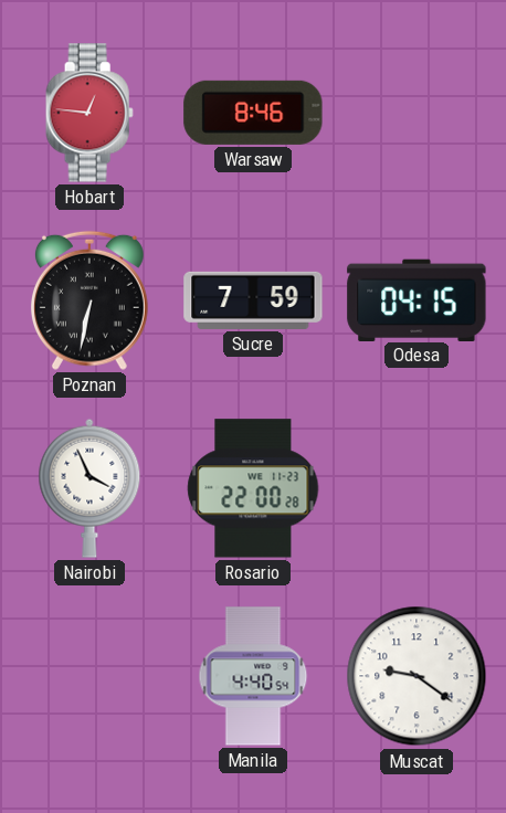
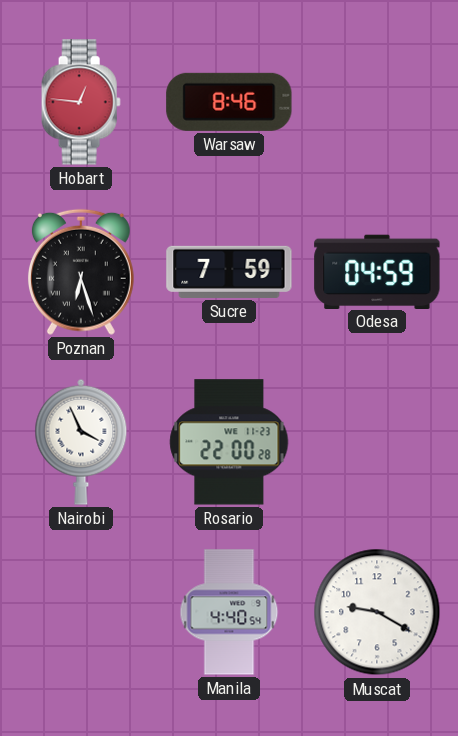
Poznan: 6:32 -> 6:27
Odesa: 04:15 -> 04:59
Muscat: 9:21 -> 9:20
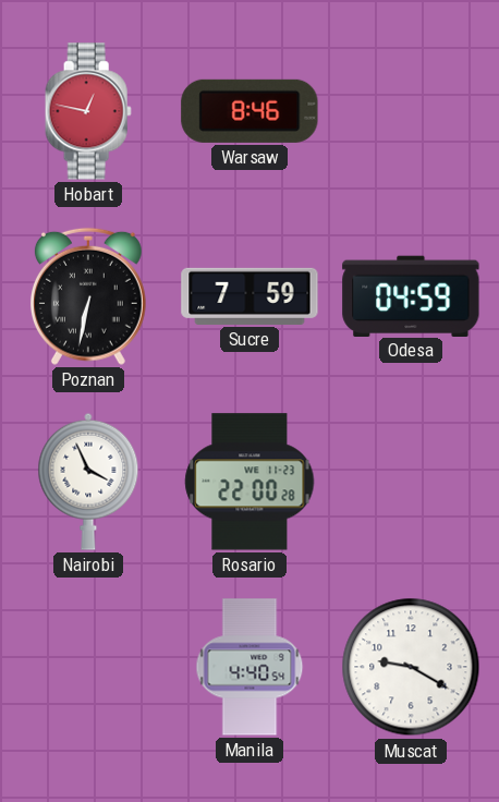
Hobart: 12:46 -> 12:47
Poznan: 6:27 -> 6:32
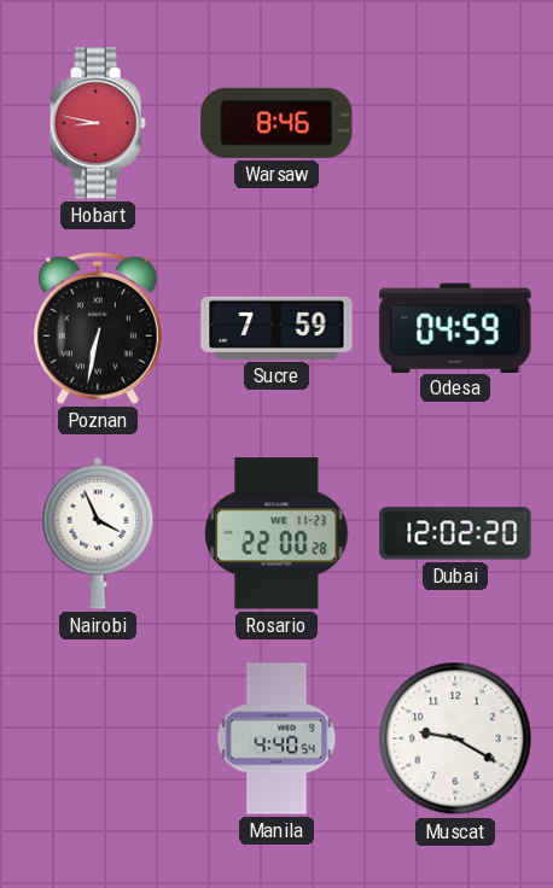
Hobart: 12:47 -> 8:47
Dubai: none -> 12:02
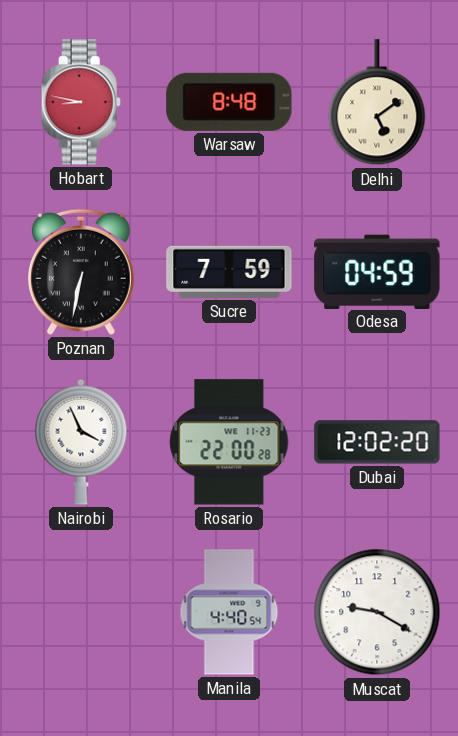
Warsaw: 8:46 -> 8:48
Delhi: none -> 5:09
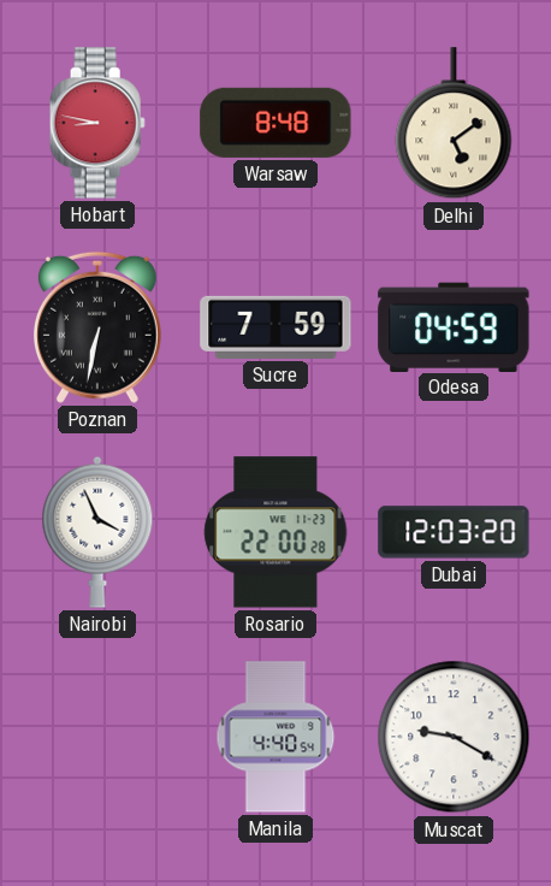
Dubai: 12:02 -> 12:03
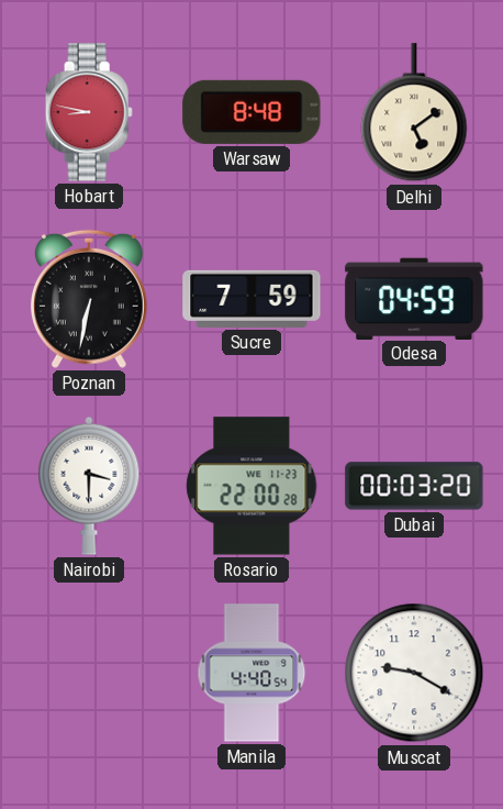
Nairobi: 3:56 -> 3:30
Dubai: 12:03 -> 00:03
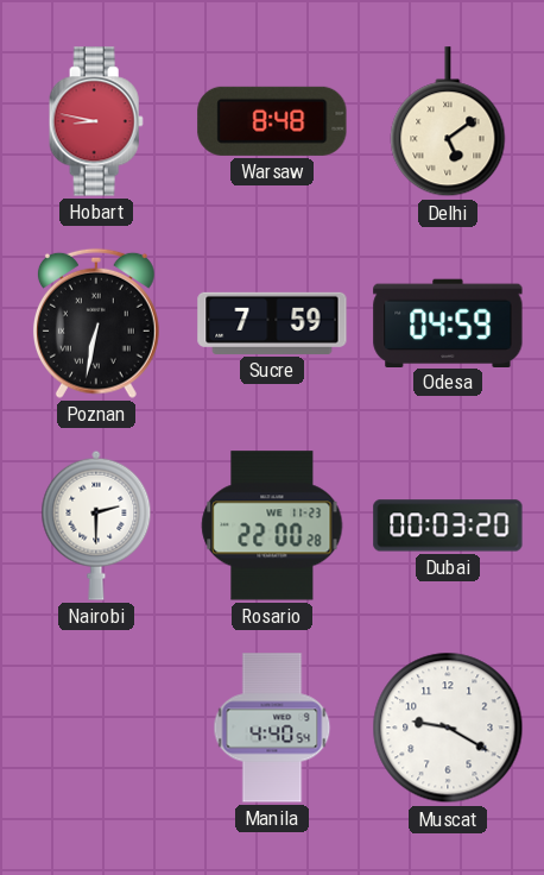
Nairobi: 3:30 -> 2:30
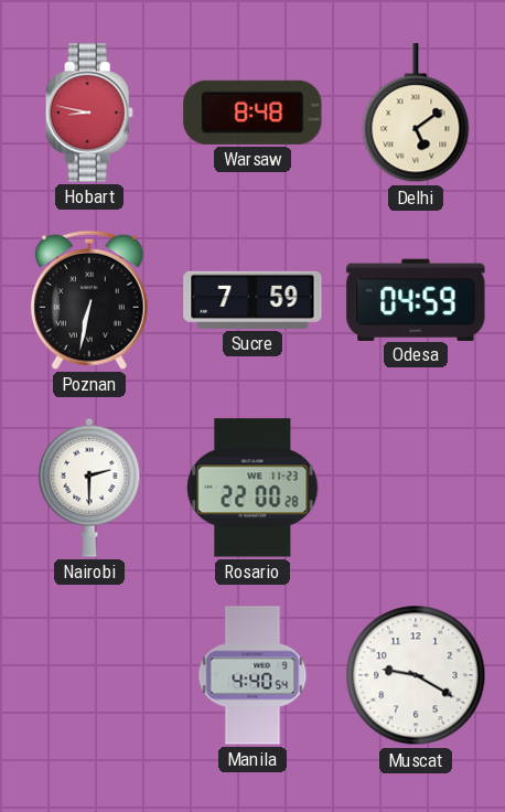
Dubai: 00:03 -> none
